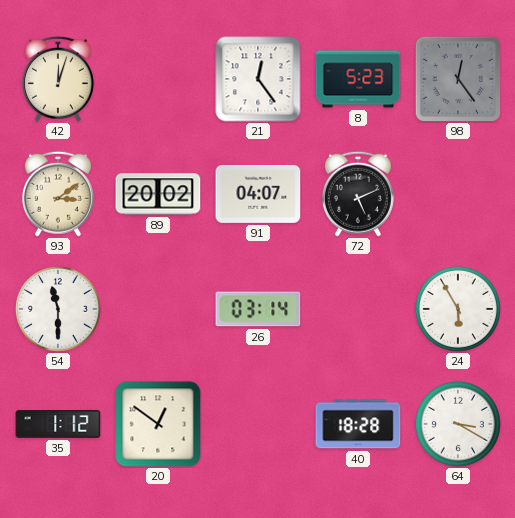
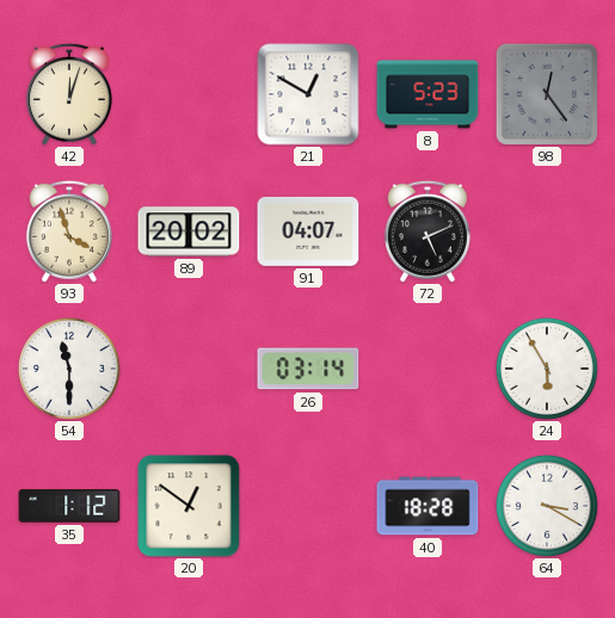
21: 12:24 -> 12:50
93: 3:09 -> 3:57
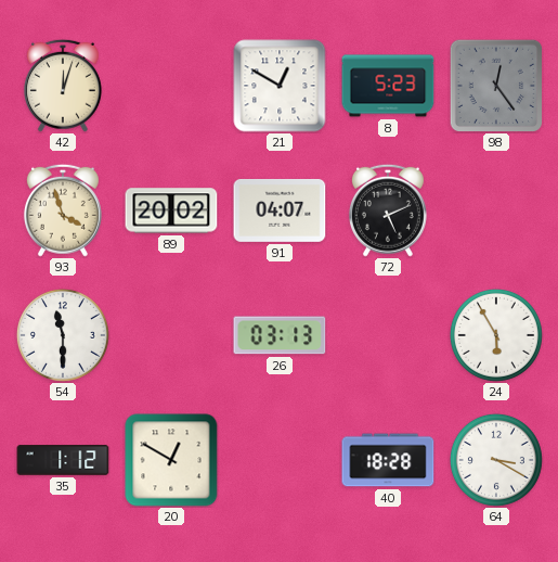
26: 03:14 -> 03:13
20: 12:51 -> 12:50
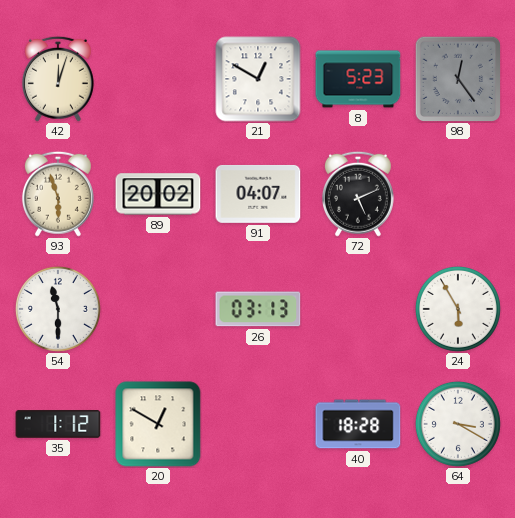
93: 3:57 -> 5:57
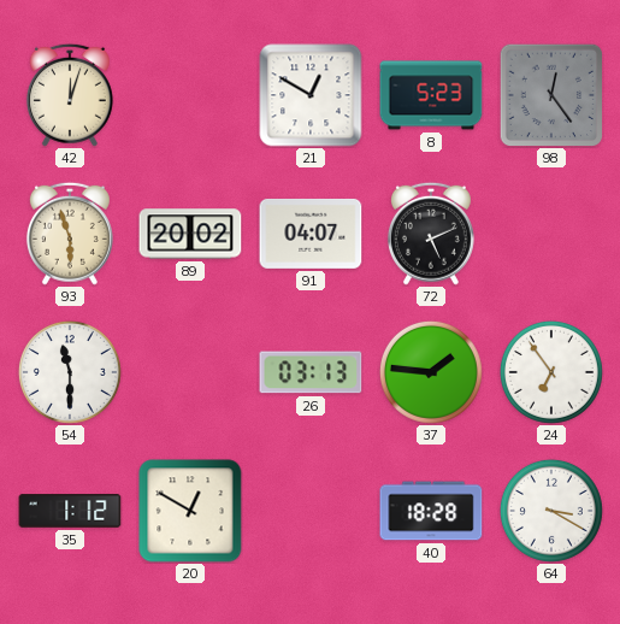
37: none -> 1:46
24: 5:55 -> 6:54
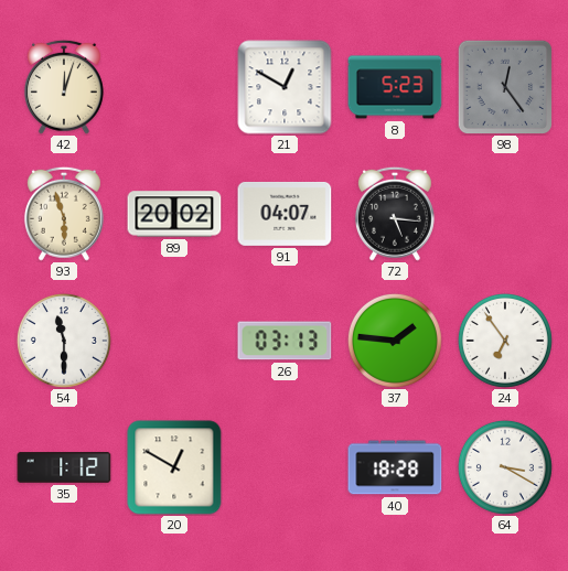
72: 5:11 -> 5:16
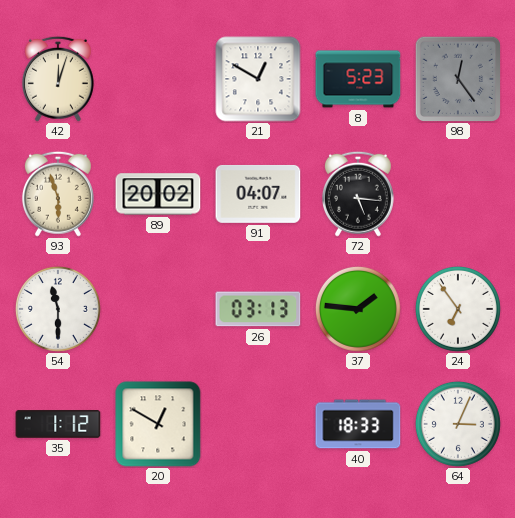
40: 18:28 -> 18:33
64: 3:20 -> 3:04
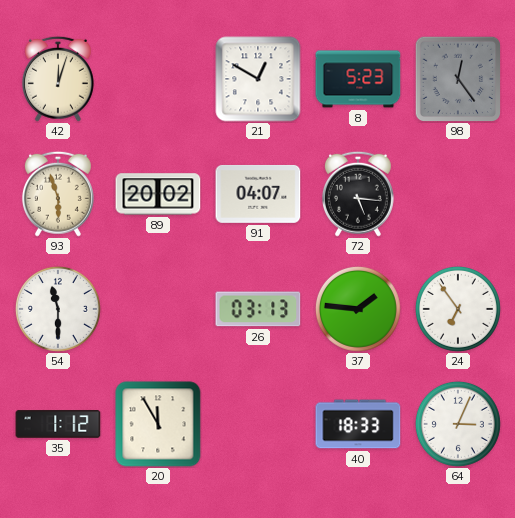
20: 12:50 -> 11:55
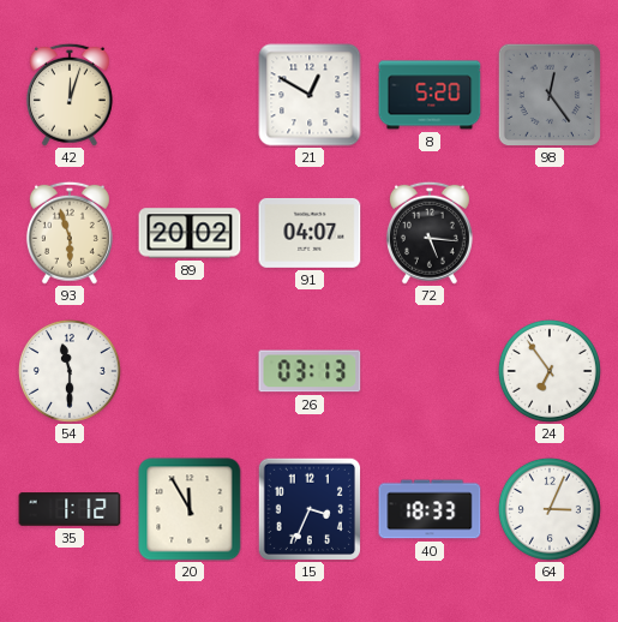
8: 5:23 -> 5:20
37: 1:46 -> none
15: none -> 3:34
